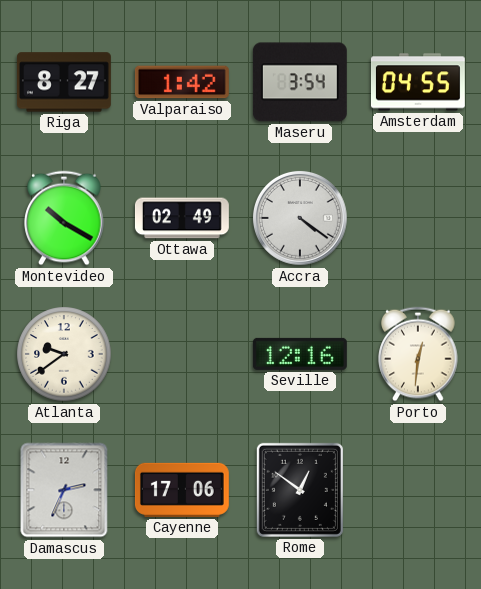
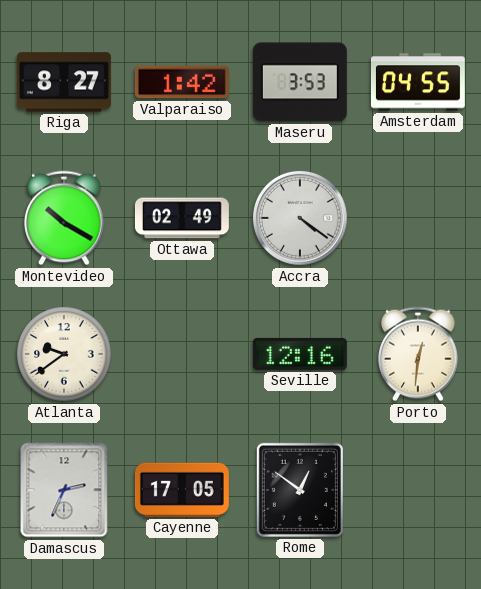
Maseru: 3:54 -> 3:53
Cayenne: 17:06 -> 17:05
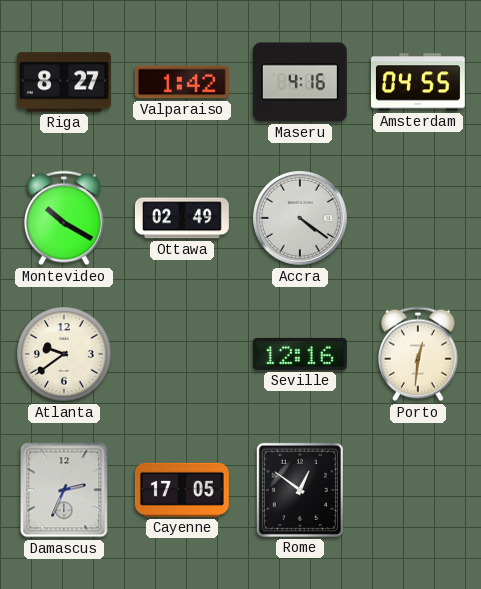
Maseru: 3:53 -> 4:16
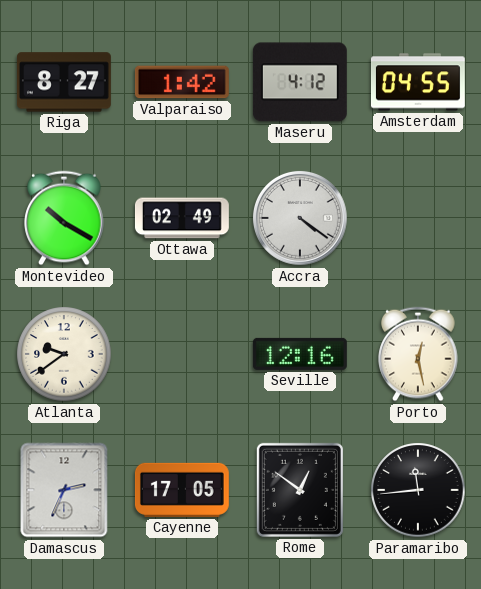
Maseru: 4:16 -> 4:12
Porto: 12:31 -> 12:28
Paramaribo: none -> 11:44
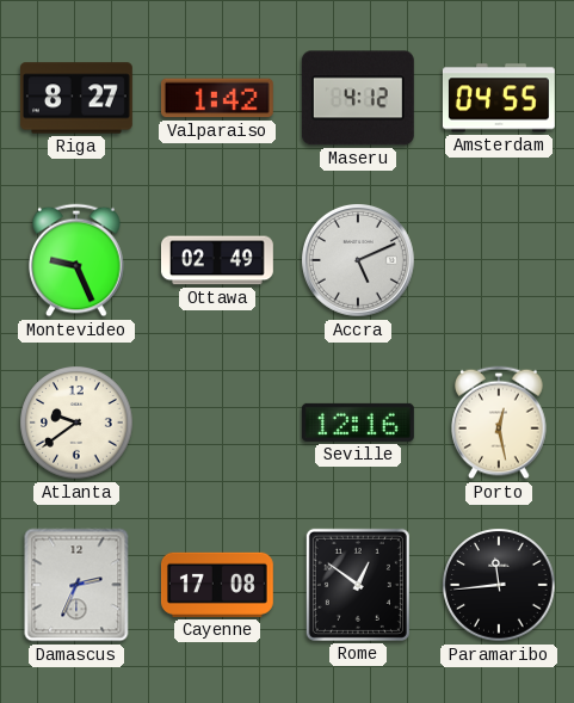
Montevideo: 10:20 -> 9:26
Accra: 4:21 -> 5:11
Cayenne: 17:05 -> 17:08
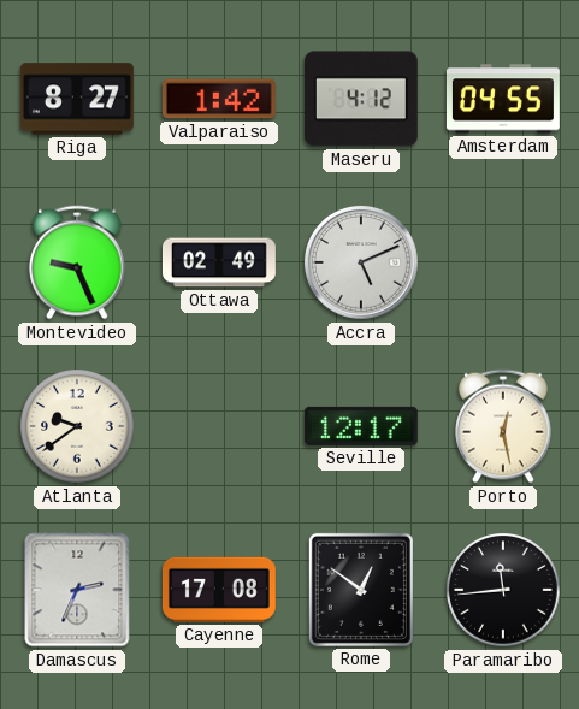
Seville: 12:16 -> 12:17
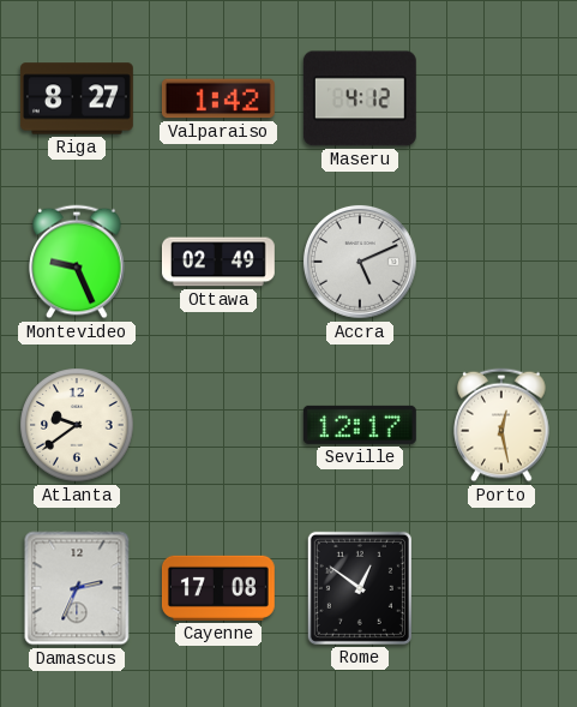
Amsterdam: 04:55 -> none
Paramaribo: 11:44 -> none
